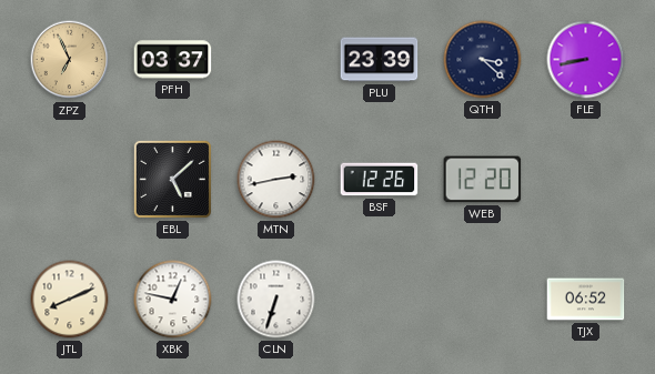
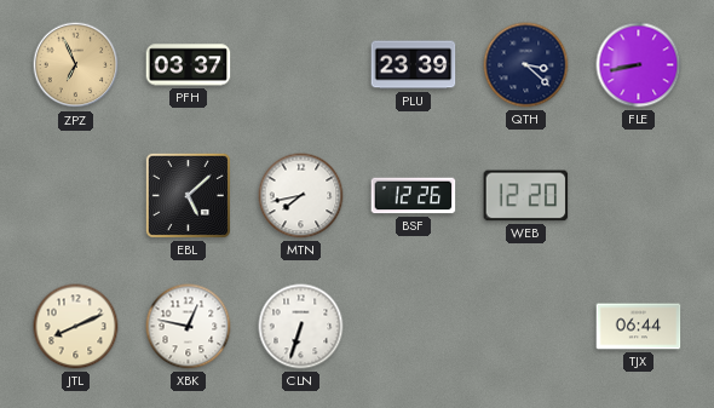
MTN: 2:43 -> 7:43
TJX: 06:52 -> 06:44
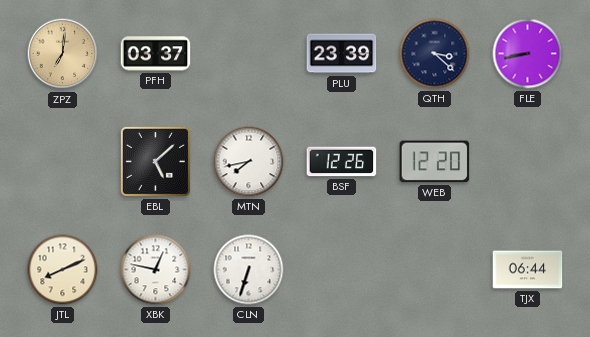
ZPZ: 6:56 -> 7:01
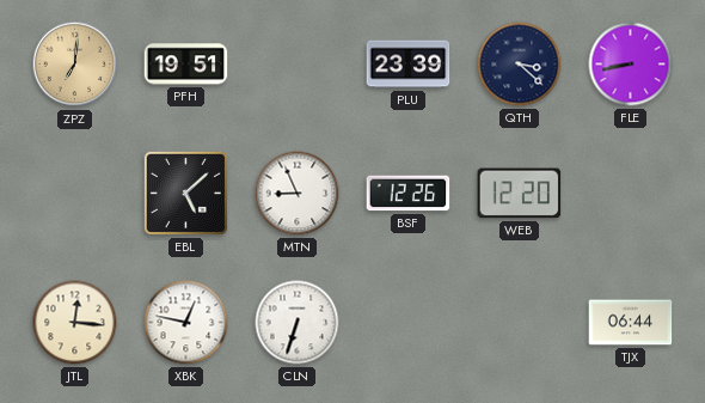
PFH: 03:37 -> 19:51
MTN: 7:43 -> 8:56
JTL: 8:11 -> 12:16
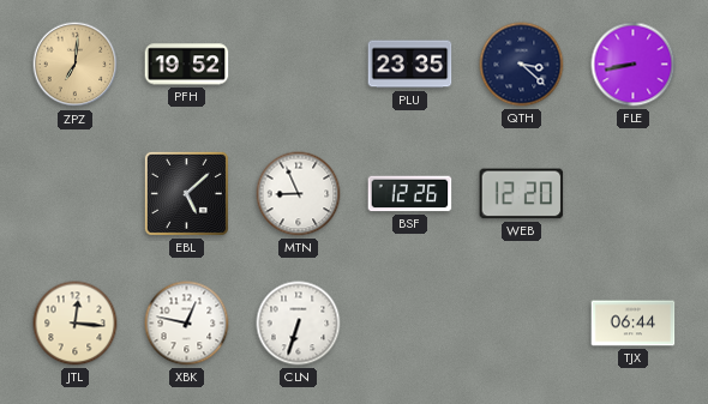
PFH: 19:51 -> 19:52
PLU: 23:39 -> 23:35
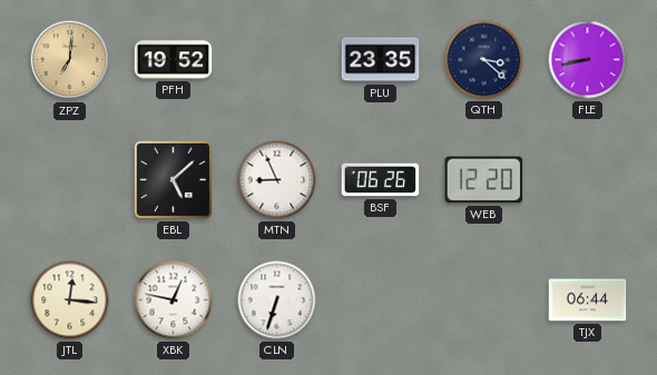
BSF: 12:26 -> 06:26
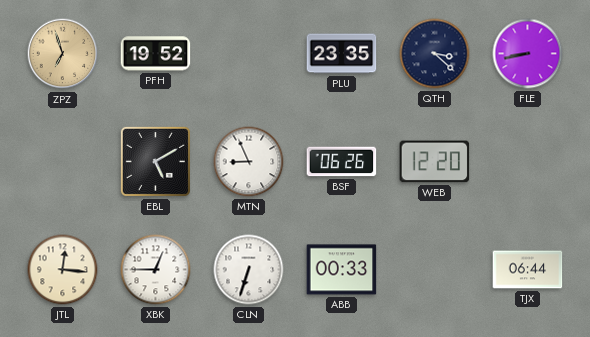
ZPZ: 7:01 -> 6:57
EBL: 5:08 -> 5:10
XBK: 12:47 -> 12:45
ABB: none -> 00:33
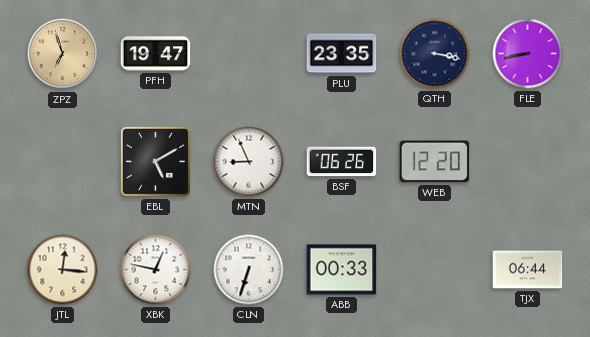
PFH: 19:52 -> 19:47
QTH: 3:22 -> 3:17
XBK: 12:45 -> 12:47
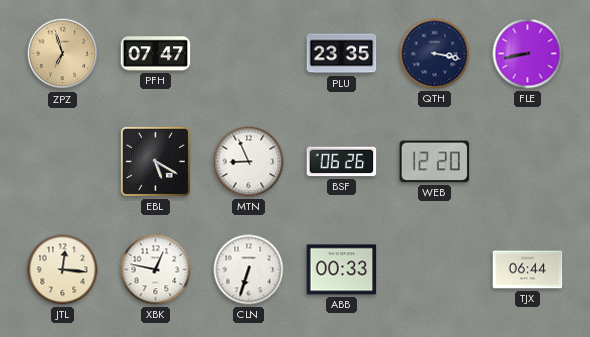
PFH: 19:47 -> 07:47
EBL: 5:10 -> 5:20
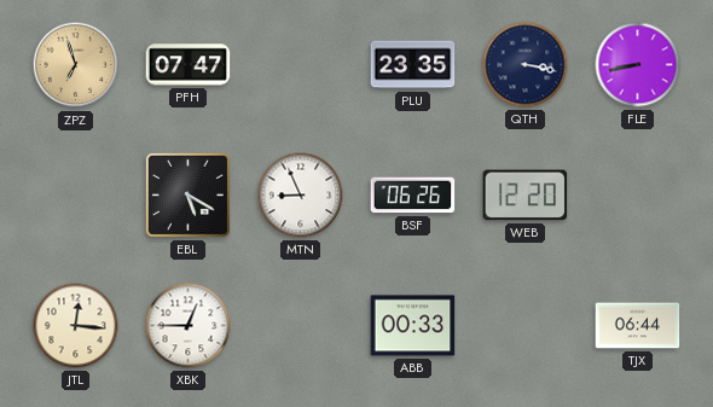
XBK: 12:47 -> 12:45
CLN: 6:33 -> none
